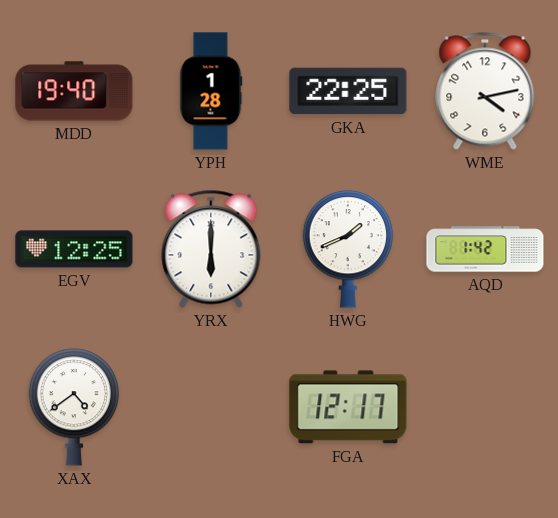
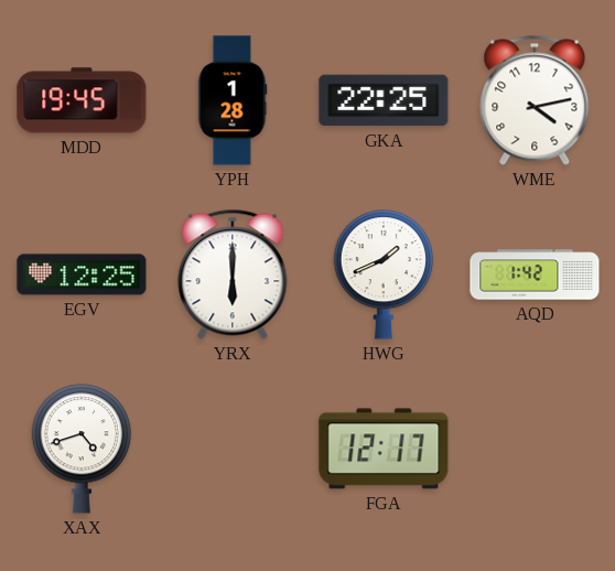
MDD: 19:40 -> 19:45
XAX: 4:39 -> 4:42
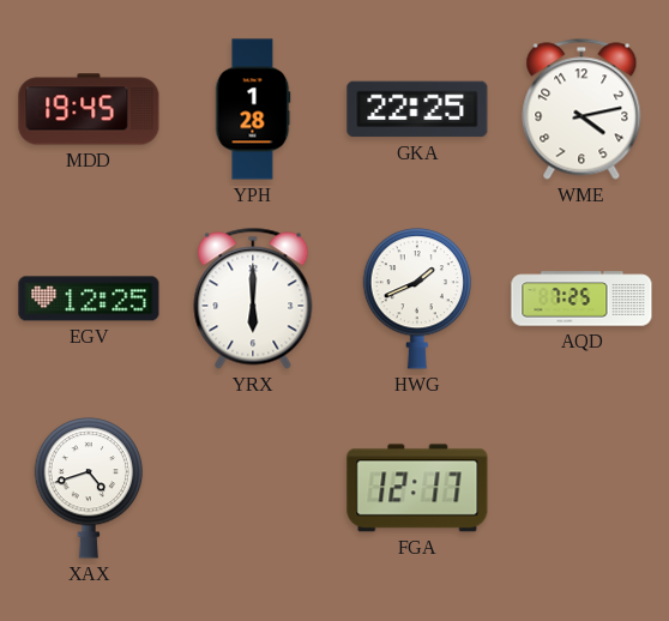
AQD: 1:42 -> 7:25
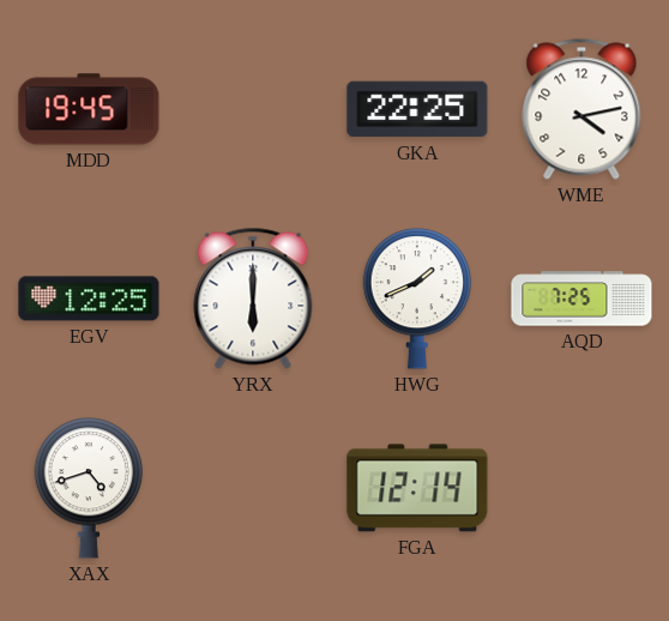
YPH: 1:28 -> none
FGA: 12:17 -> 12:14
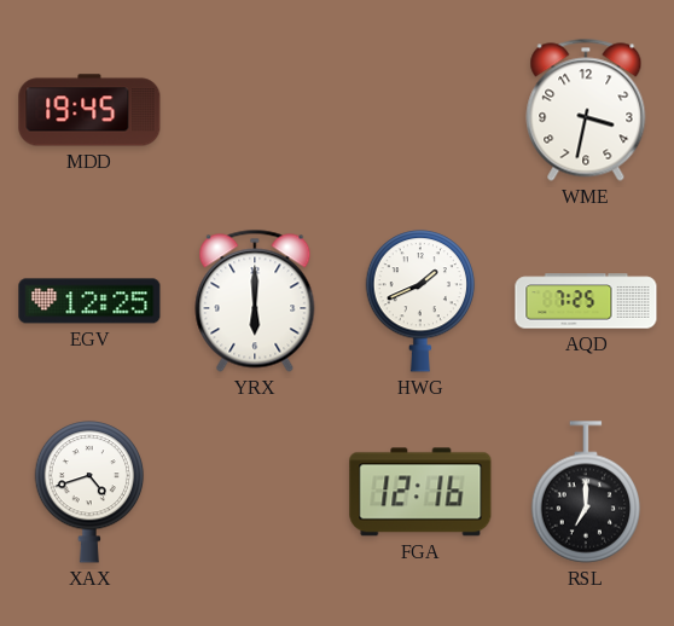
GKA: 22:25 -> none
WME: 4:13 -> 3:32
FGA: 12:14 -> 12:16
RSL: none -> 7:00
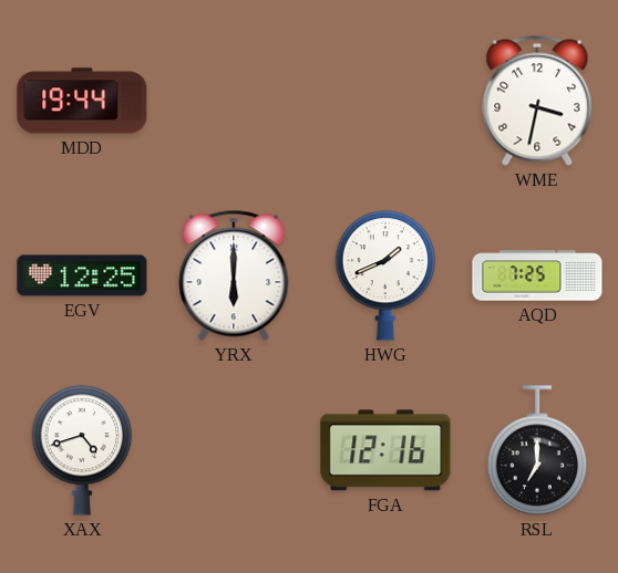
MDD: 19:45 -> 19:44
